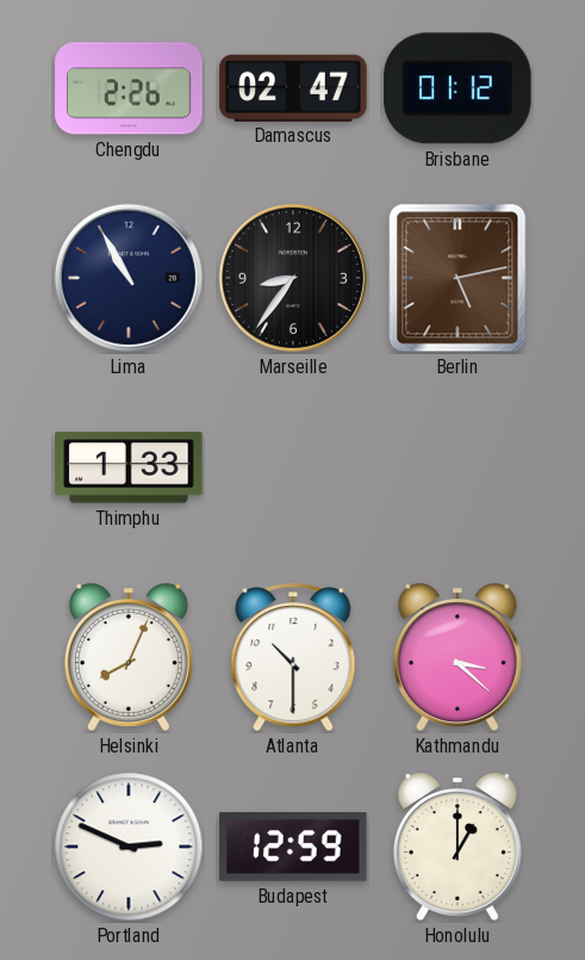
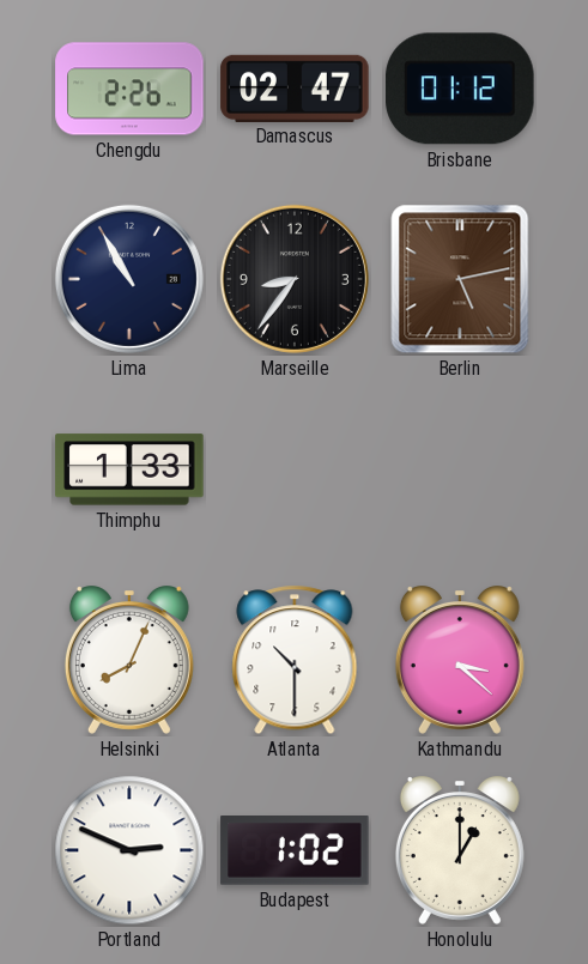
Budapest: 12:59 -> 1:02
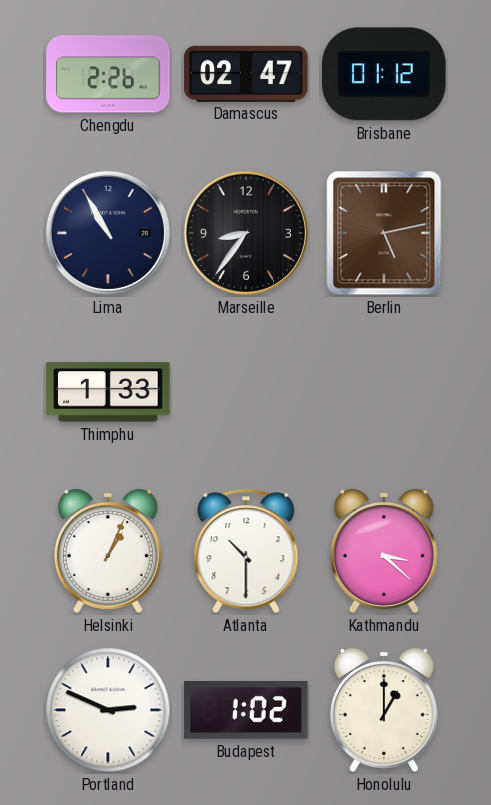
Helsinki: 8:04 -> 1:04
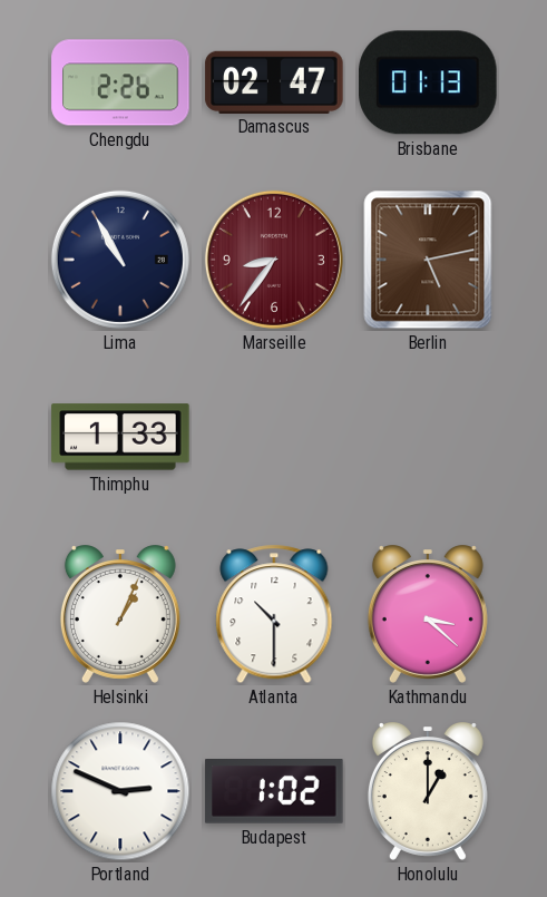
Brisbane: 01:12 -> 01:13
Marseille dial: black -> burgundy
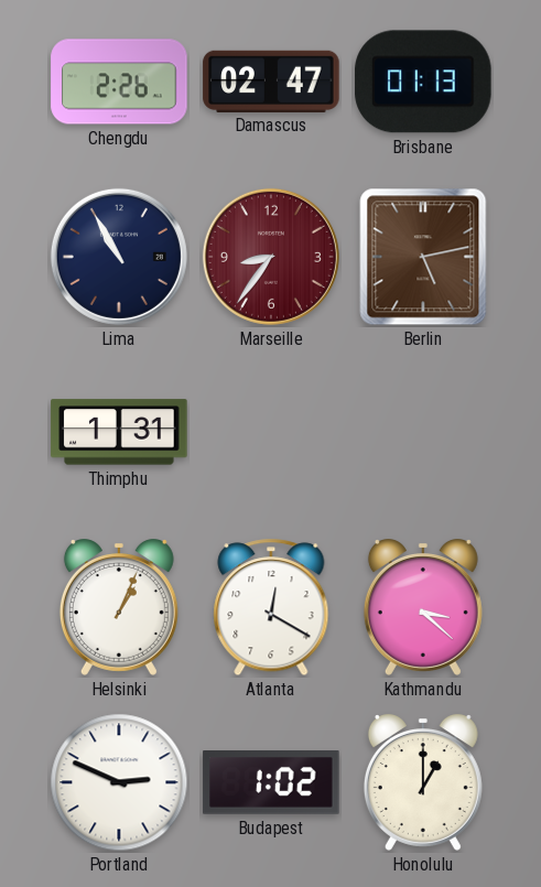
Thimphu: 1:33 -> 1:31
Atlanta: 10:30 -> 12:20
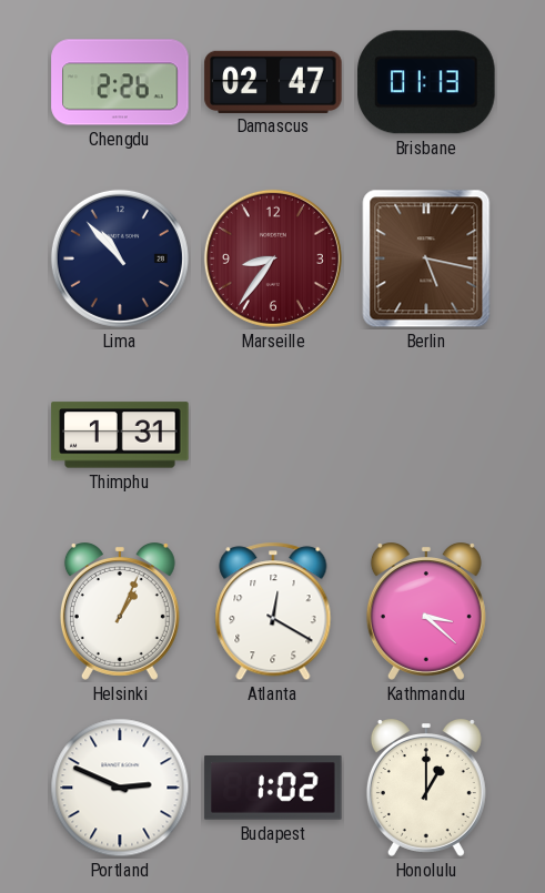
Lima: 10:55 -> 10:53
Berlin: 5:13 -> 5:17
